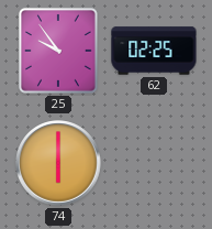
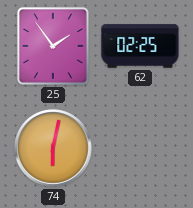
25: 9:54 -> 1:54
74: 6:00 -> 6:02
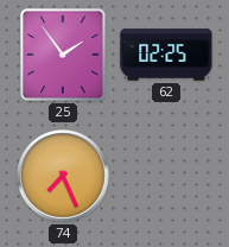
74: 6:02 -> 7:26
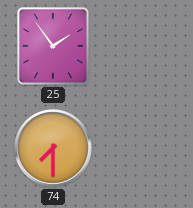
62: 02:25 -> none
74: 7:26 -> 7:30
